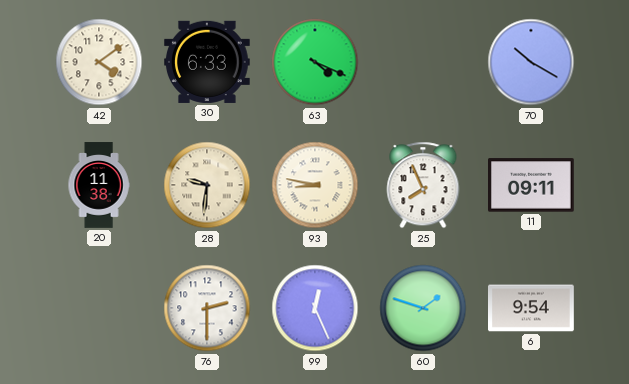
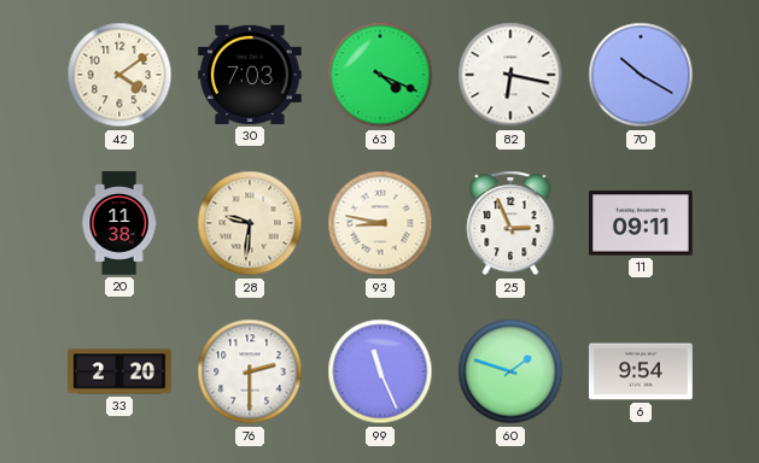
30: 6:33 -> 7:03
82: none -> 6:17
25: 7:56 -> 2:56
33: none -> 2:20
99: 12:26 -> 11:26
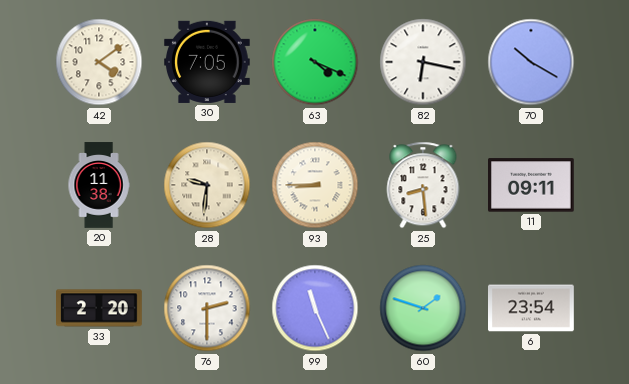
30: 7:03 -> 7:05
93: 8:47 -> 8:45
25: 2:56 -> 8:29
6: 9:54 -> 23:54
